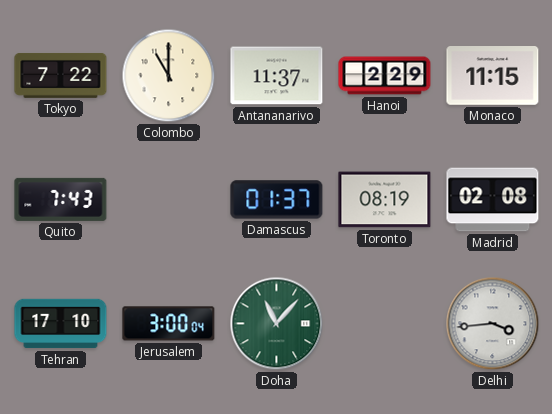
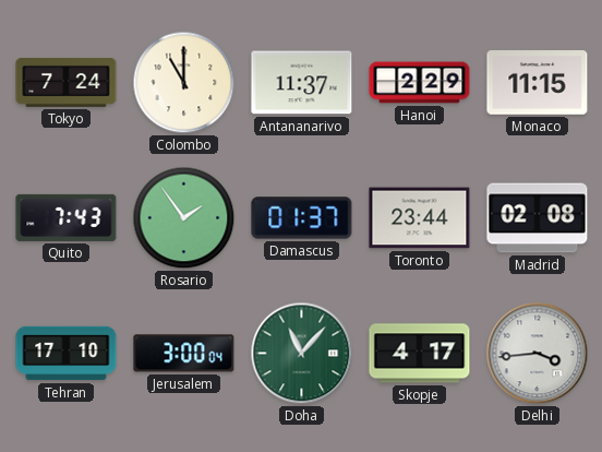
Tokyo: 7:22 -> 7:24
Rosario: none -> 1:54
Toronto: 08:19 -> 23:44
Skopje: none -> 4:17
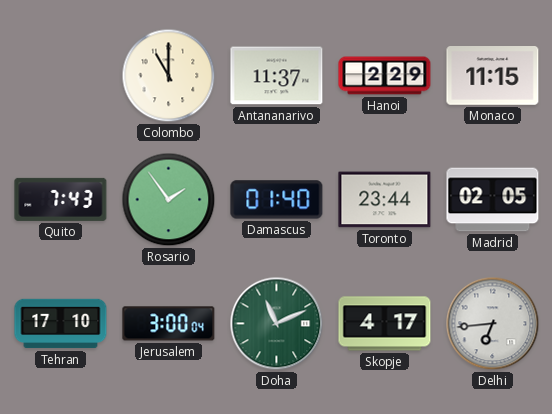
Tokyo: 7:24 -> none
Damascus: 01:37 -> 01:40
Madrid: 02:08 -> 02:05
Doha: 11:07 -> 11:11
Delhi: 3:44 -> 6:44
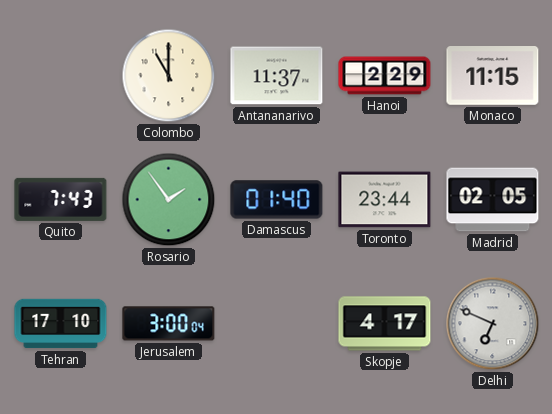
Doha: 11:11 -> none
Delhi: 6:44 -> 6:49
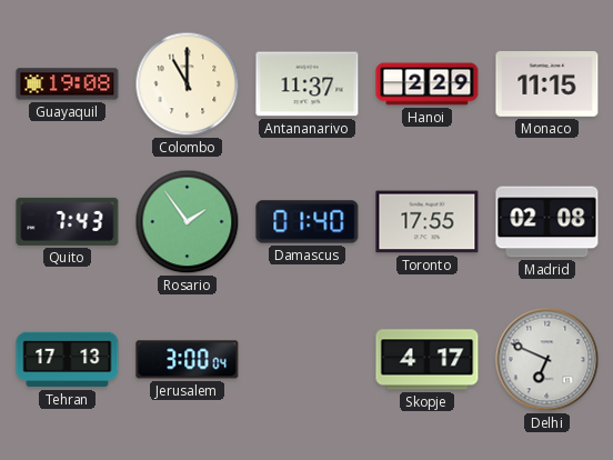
Guayaquil: none -> 19:08
Toronto: 23:44 -> 17:55
Madrid: 02:05 -> 02:08
Tehran: 17:10 -> 17:13
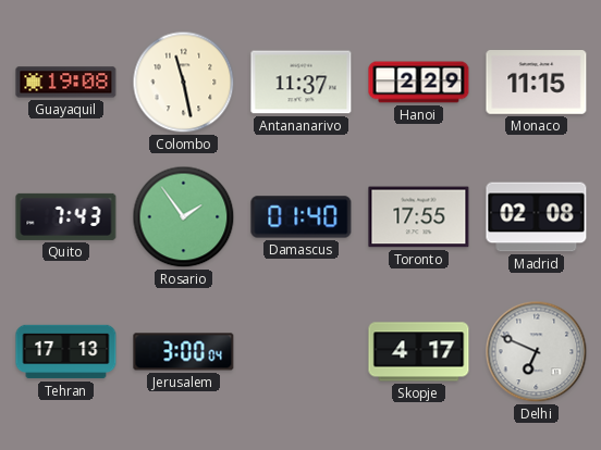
Colombo: 11:00 -> 11:28
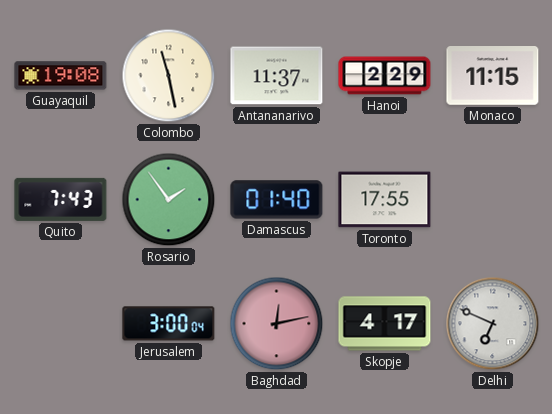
Madrid: 02:08 -> none
Tehran: 17:13 -> none
Baghdad: none -> 12:13
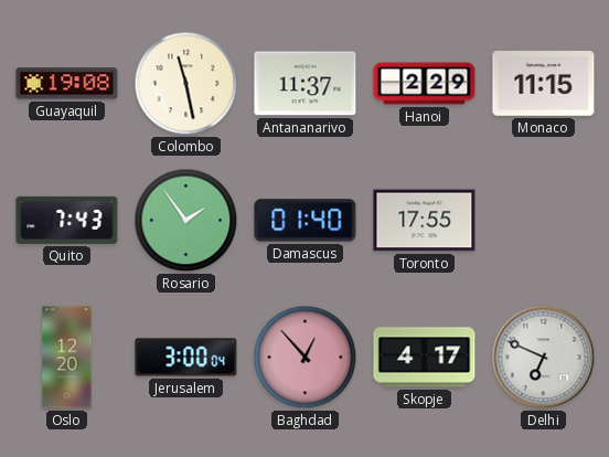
Oslo: none -> 12:20
Baghdad: 12:13 -> 12:53
